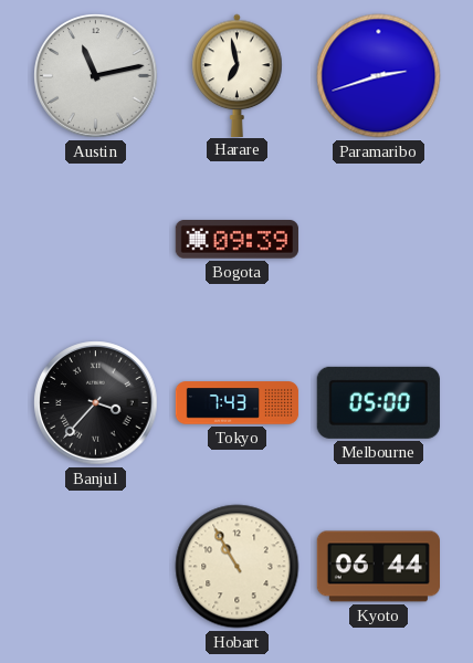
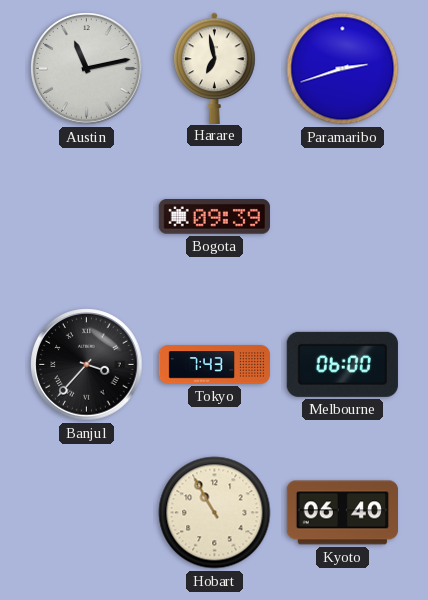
Melbourne: 05:00 -> 06:00
Kyoto: 06:44 -> 06:40
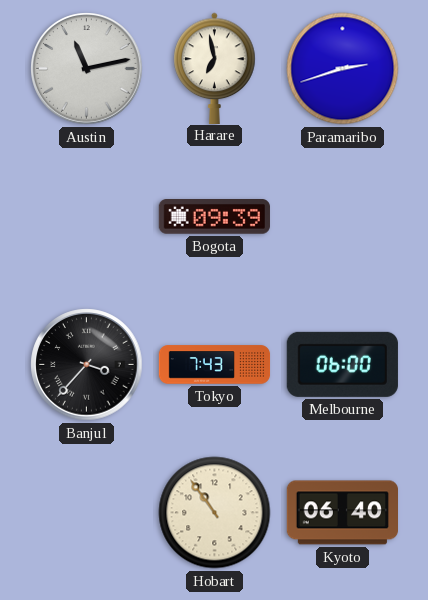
Hobart: 10:55 -> 10:54
